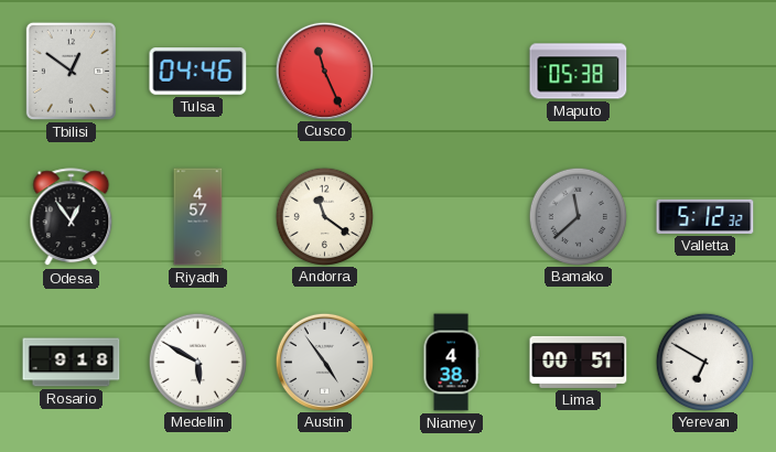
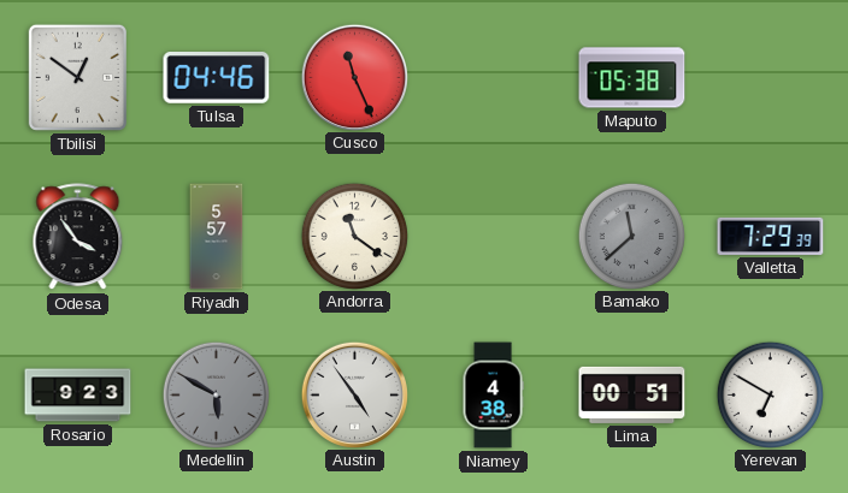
Odesa: 12:54 -> 3:54
Riyadh: 4:57 -> 5:57
Valletta: 5:12 -> 7:29
Rosario: 9:18 -> 9:23
Medellin dial: white -> grey
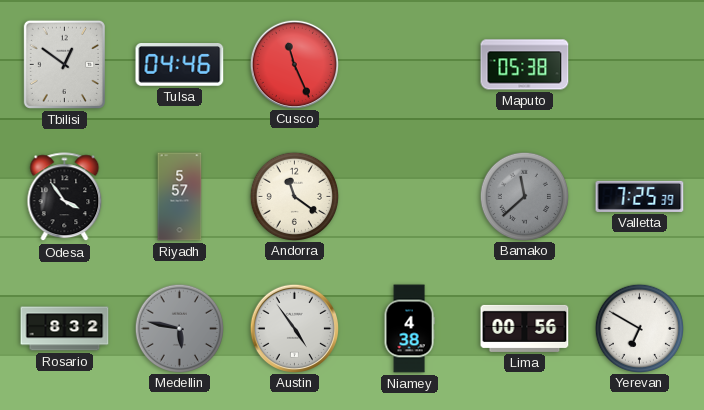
Valletta: 7:29 -> 7:25
Rosario: 9:23 -> 8:32
Medellin: 5:50 -> 5:47
Lima: 00:51 -> 00:56
